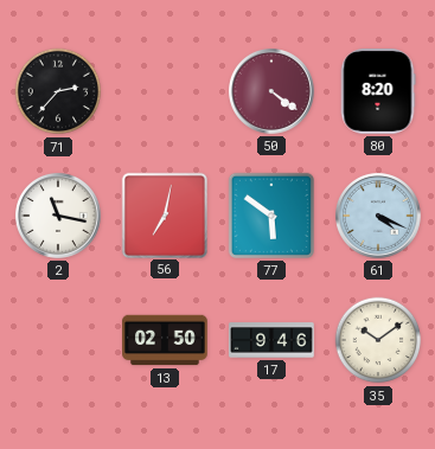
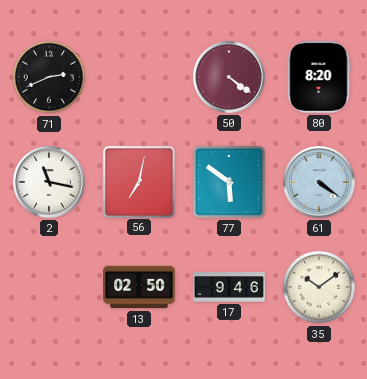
71: 2:37 -> 2:41
61: 4:19 -> 4:21
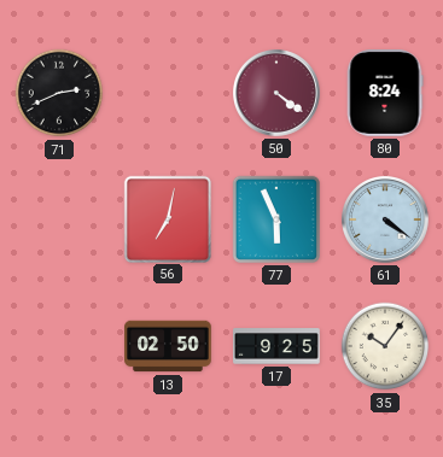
80: 8:20 -> 8:24
2: 11:17 -> none
77: 5:51 -> 5:56
17: 9:46 -> 9:25
35: 10:09 -> 10:06
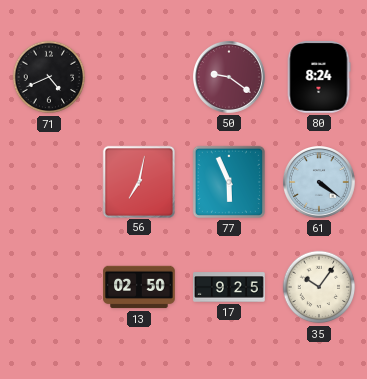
71: 2:41 -> 4:41
50: 4:21 -> 9:21
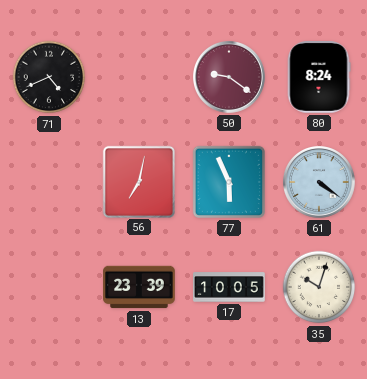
13: 02:50 -> 23:39
17: 9:25 -> 10:05
35: 10:06 -> 10:03
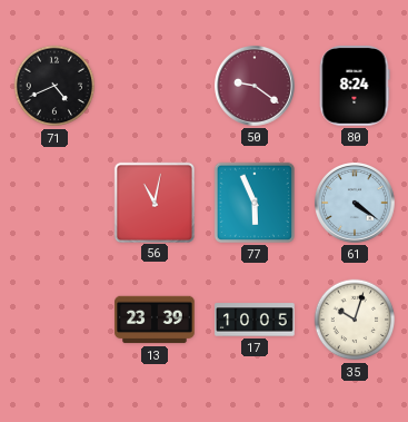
56: 7:02 -> 11:02
